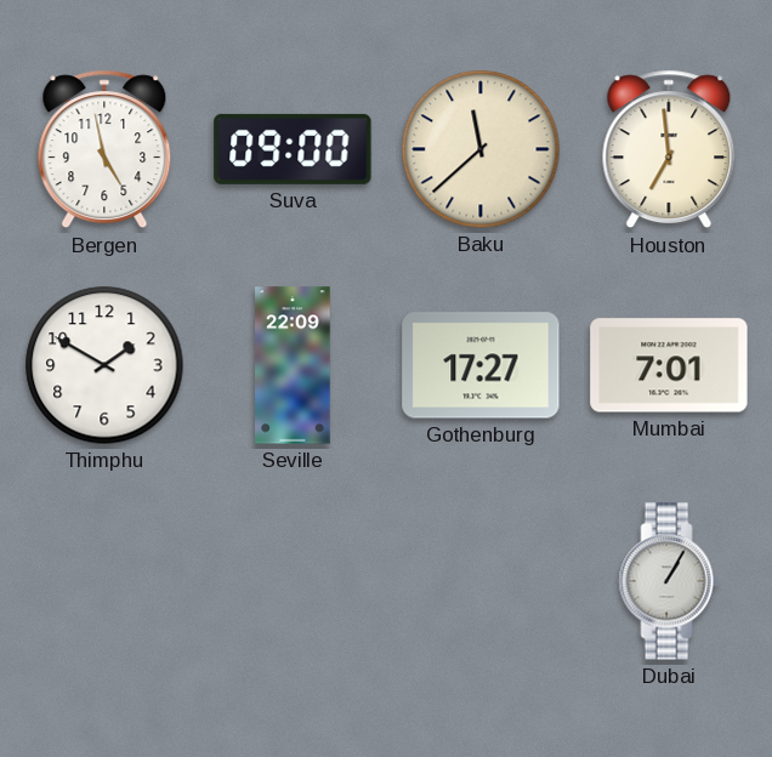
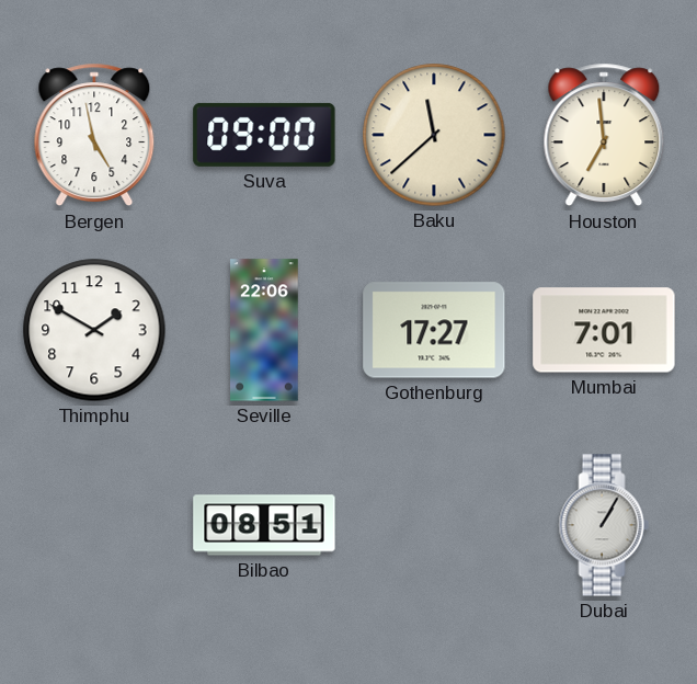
Seville: 22:09 -> 22:06
Bilbao: none -> 08:51
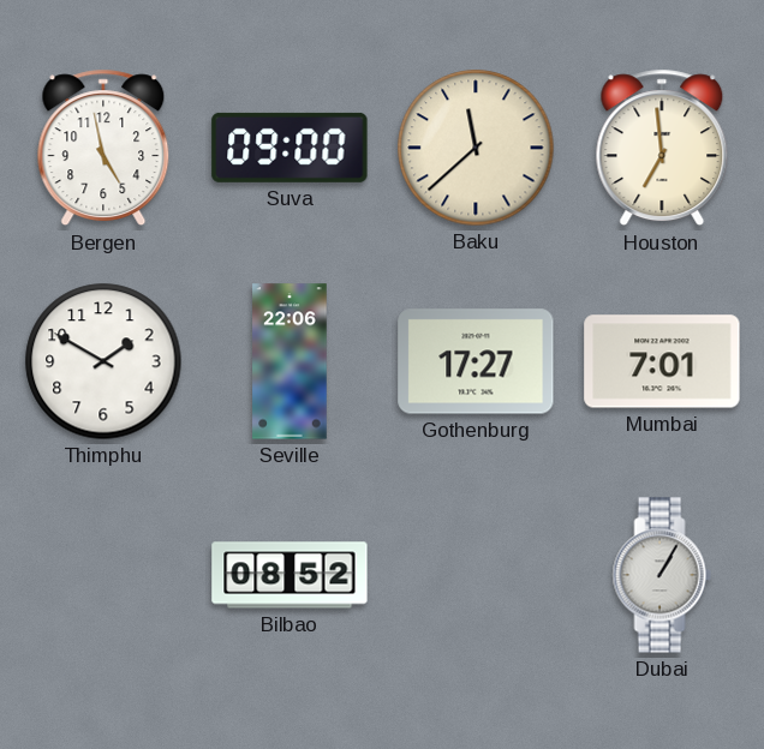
Bilbao: 08:51 -> 08:52
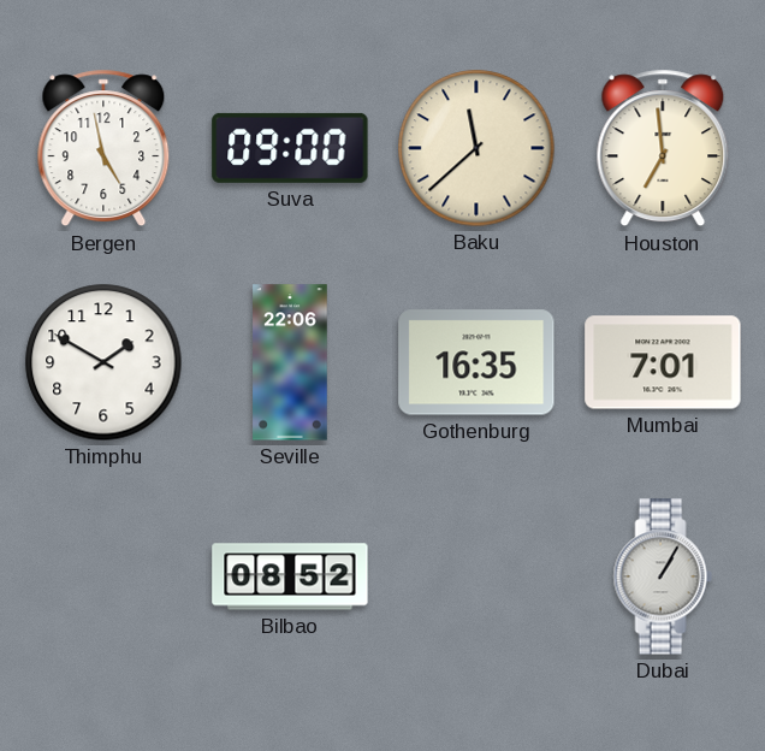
Gothenburg: 17:27 -> 16:35
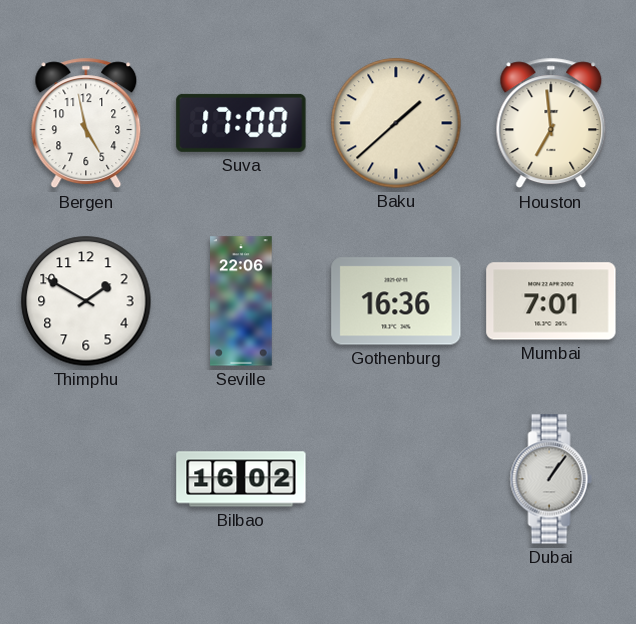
Suva: 09:00 -> 17:00
Baku: 11:38 -> 1:38
Gothenburg: 16:35 -> 16:36
Bilbao: 08:52 -> 16:02
Dubai: 1:05 -> 1:06
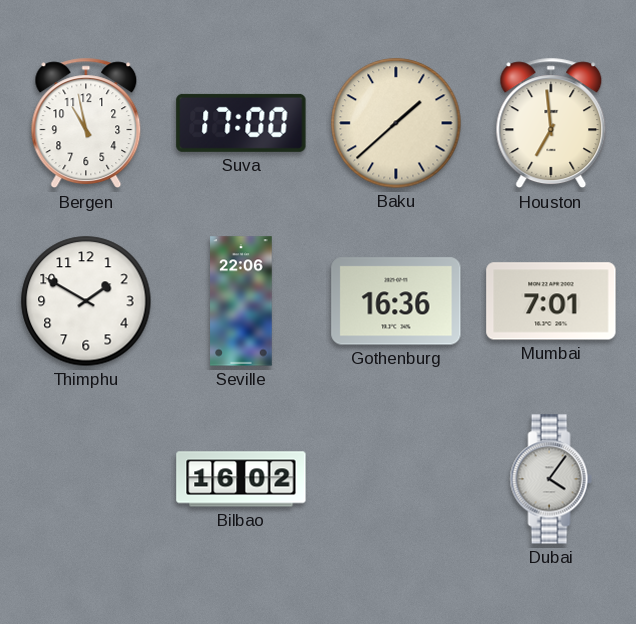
Bergen: 4:58 -> 10:58
Dubai: 1:06 -> 4:06
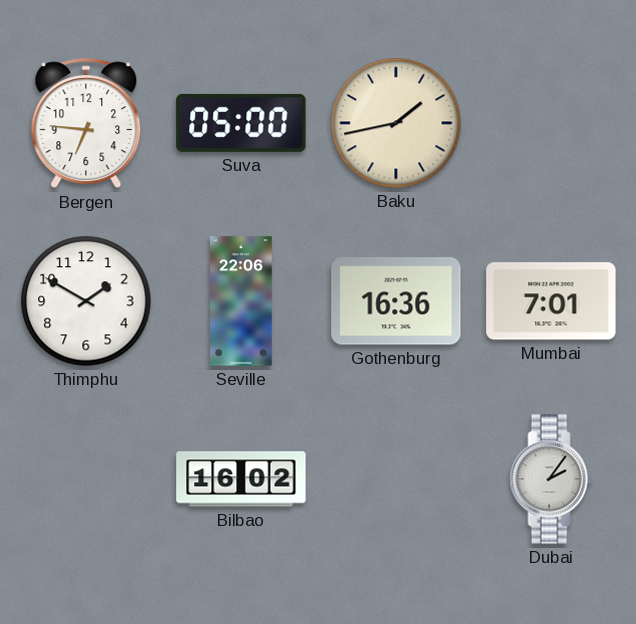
Bergen: 10:58 -> 6:46
Suva: 17:00 -> 05:00
Baku: 1:38 -> 1:43
Houston: 6:59 -> none
Dubai: 4:06 -> 2:06
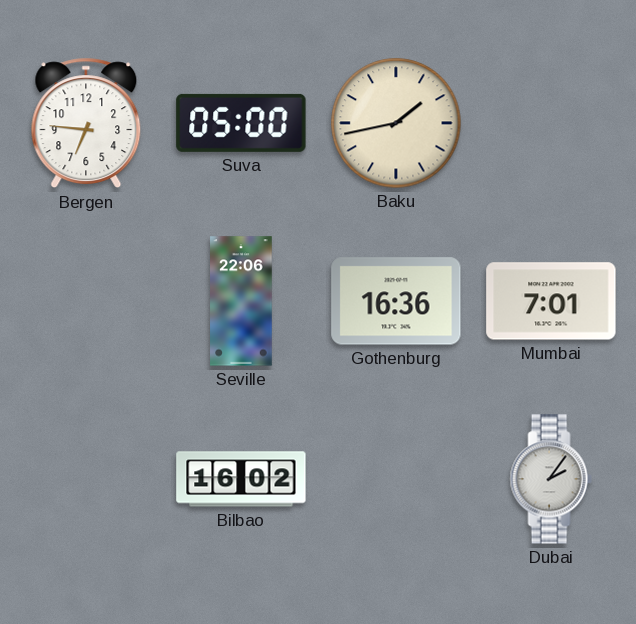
Thimphu: 1:50 -> none
